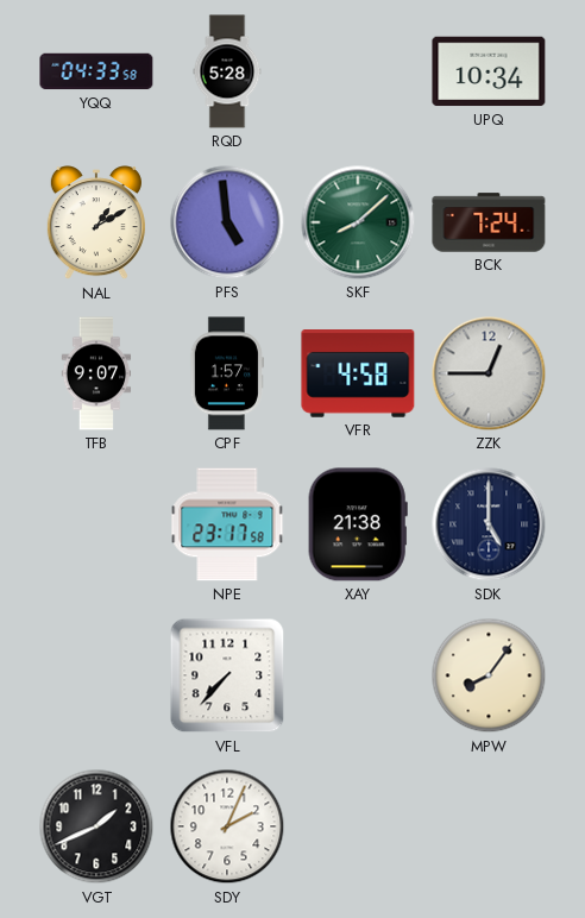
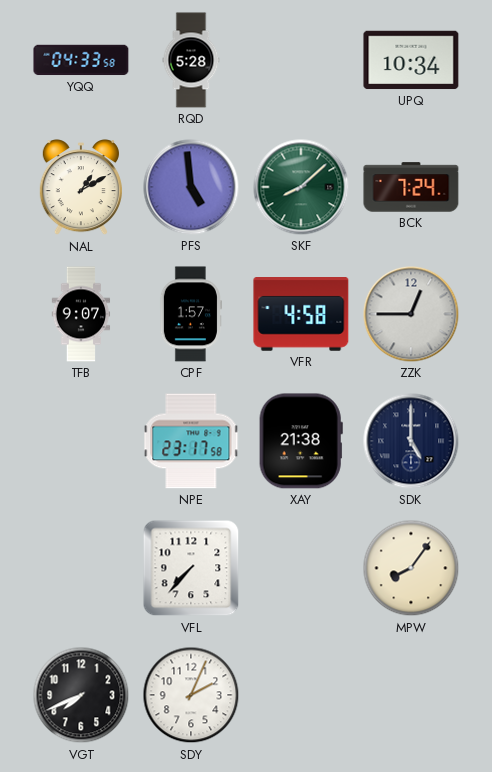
VGT: 1:41 -> 7:41
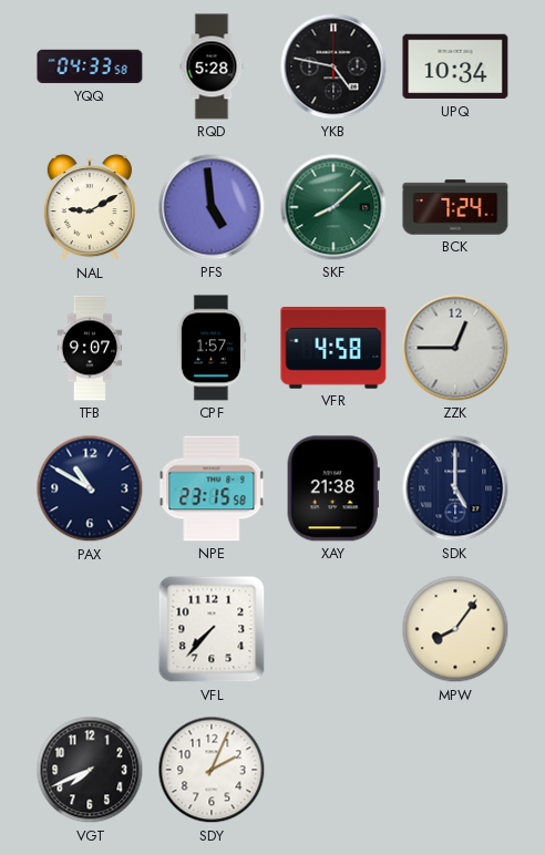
YKB: none -> 4:47
NAL: 1:10 -> 9:10
PAX: none -> 10:50
NPE: 23:17 -> 23:15
